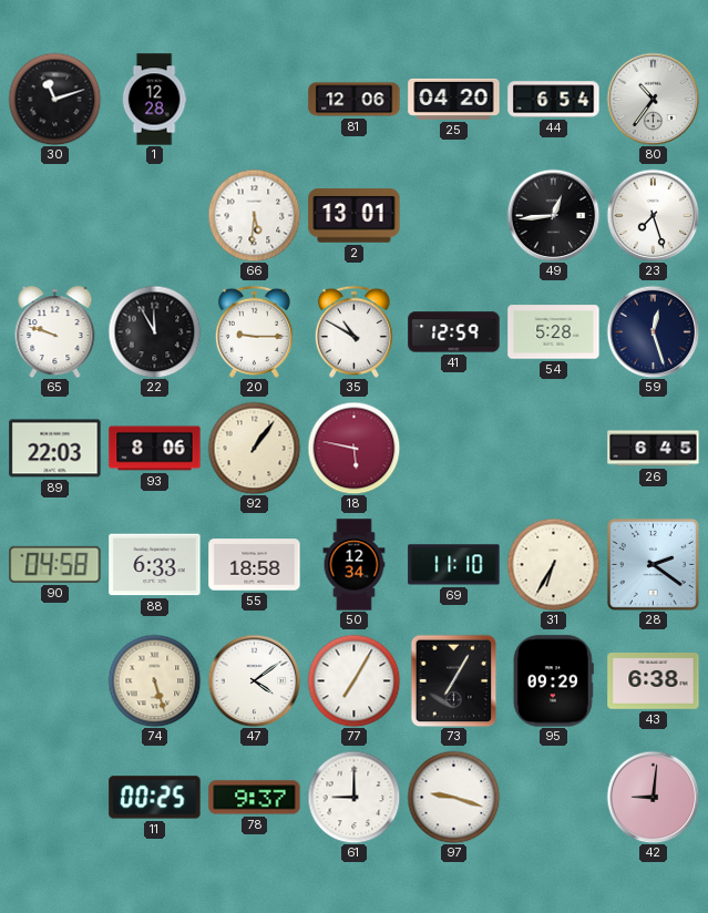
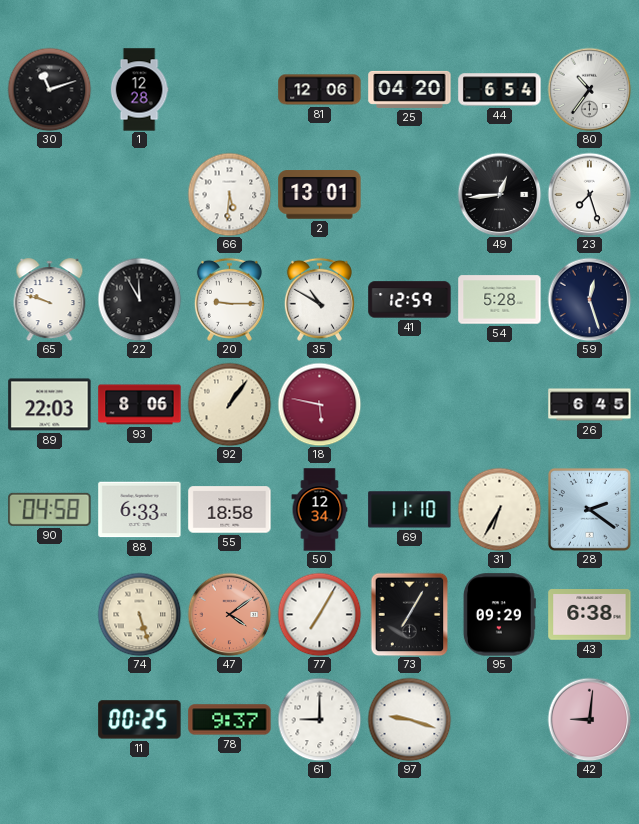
47 dial: white -> salmon
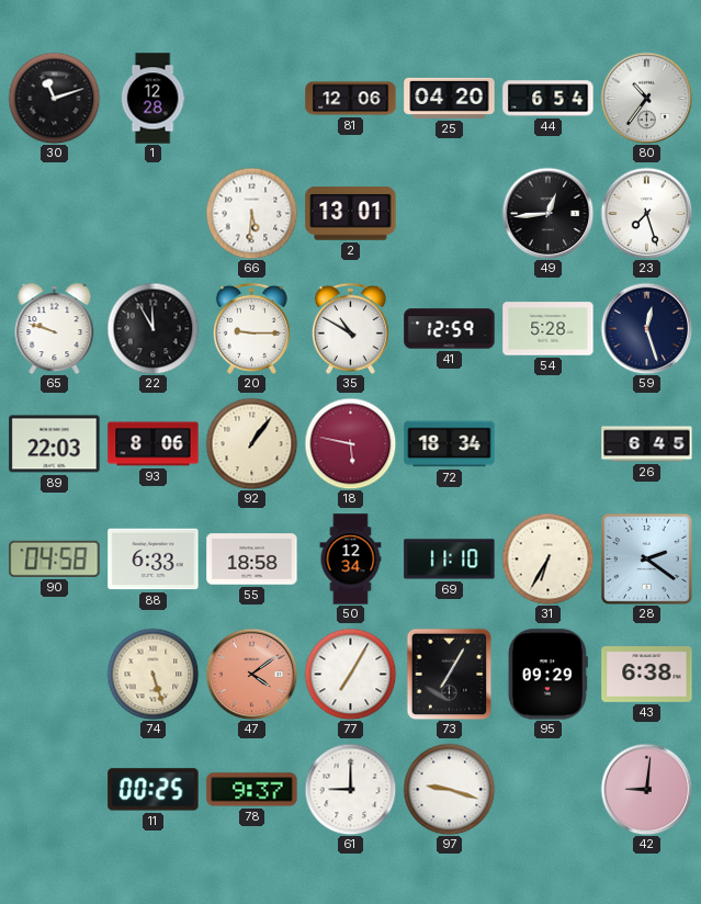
72: none -> 18:34
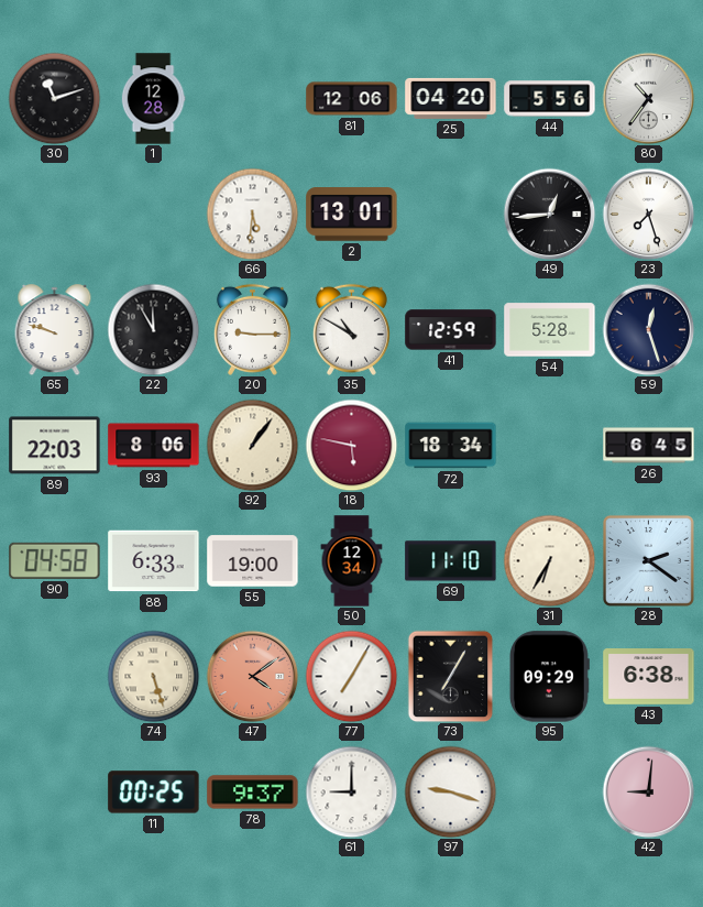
44: 6:54 -> 5:56
55: 18:58 -> 19:00
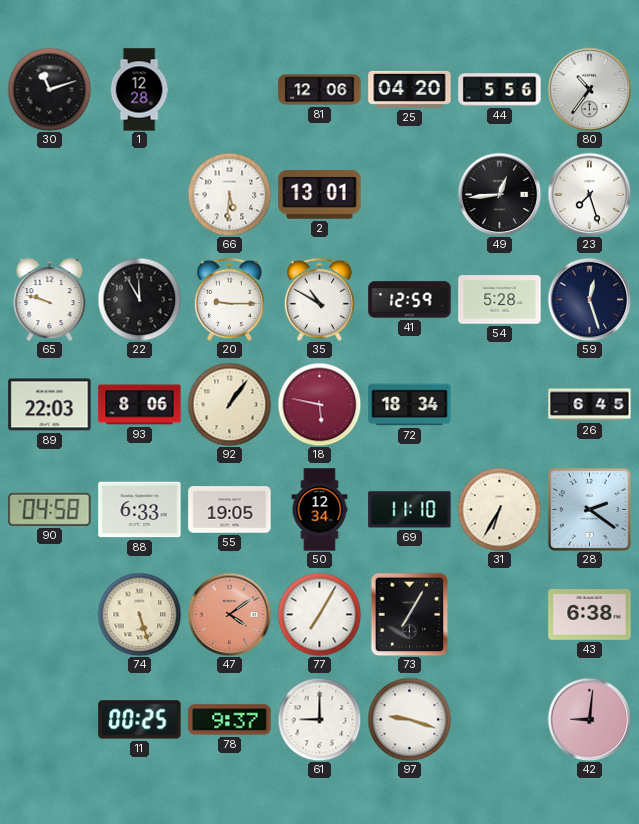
55: 19:00 -> 19:05
95: 09:29 -> none
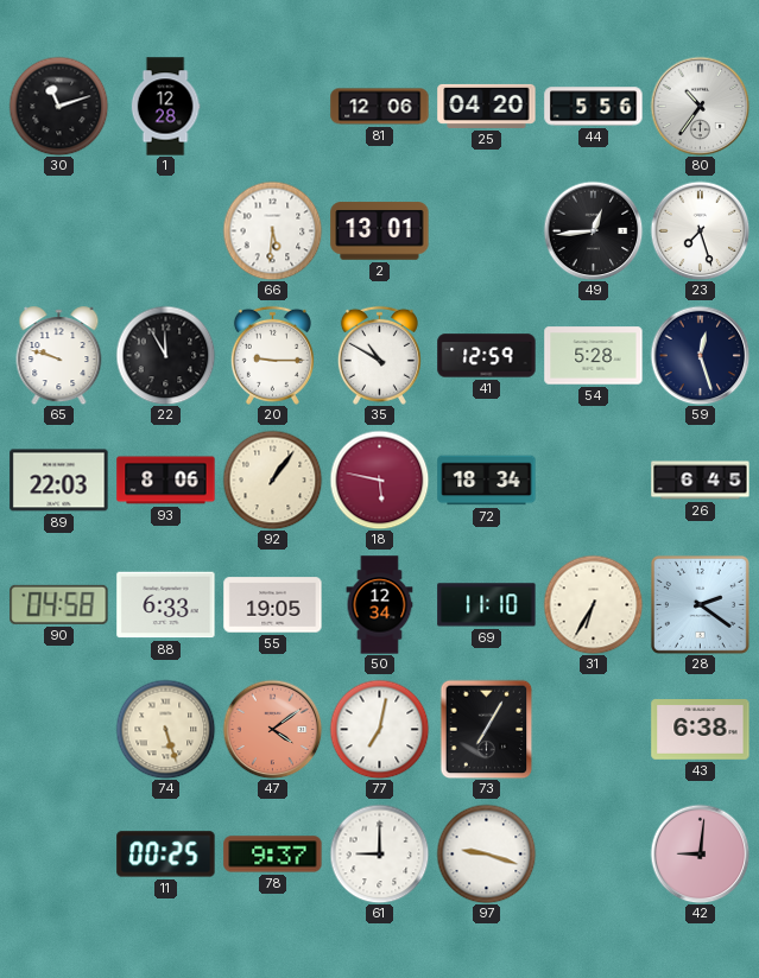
77: 7:05 -> 7:02
